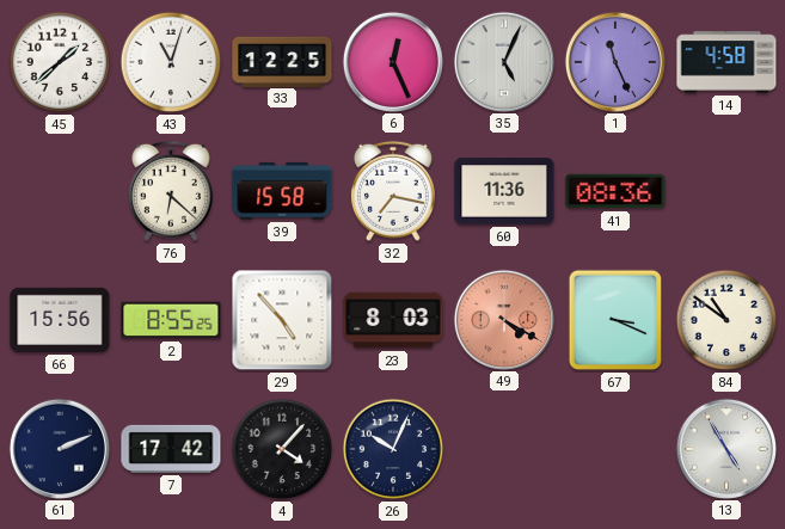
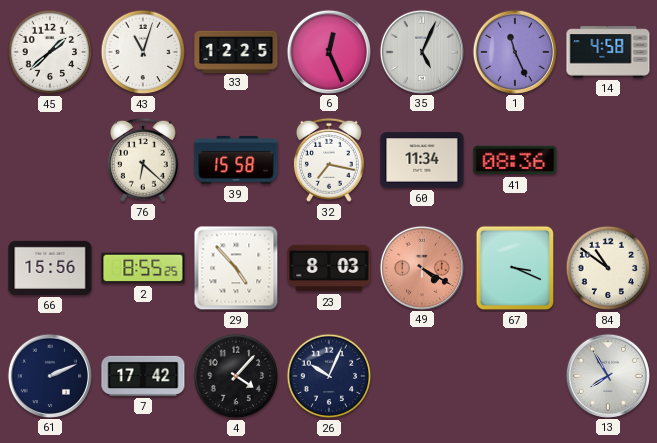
60: 11:36 -> 11:34
13: 4:55 -> 7:55
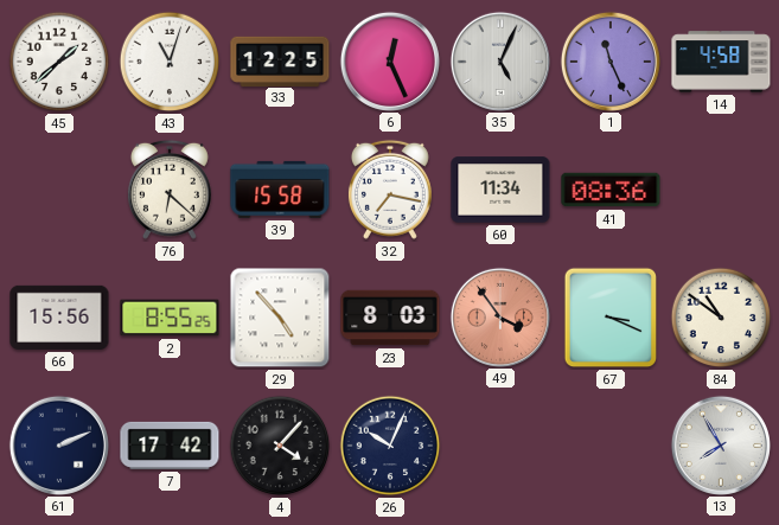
49: 4:20 -> 3:54
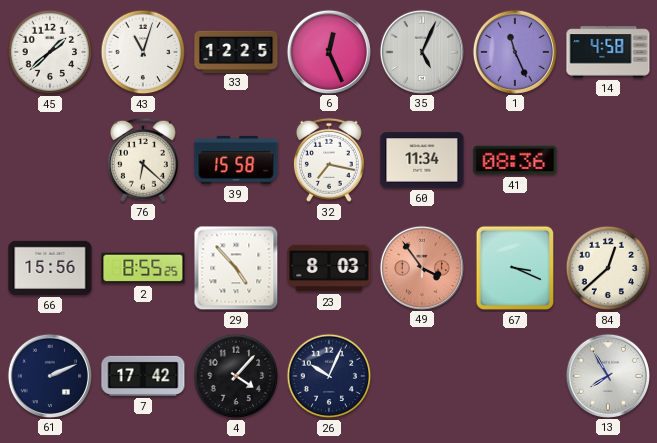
84: 10:51 -> 12:38
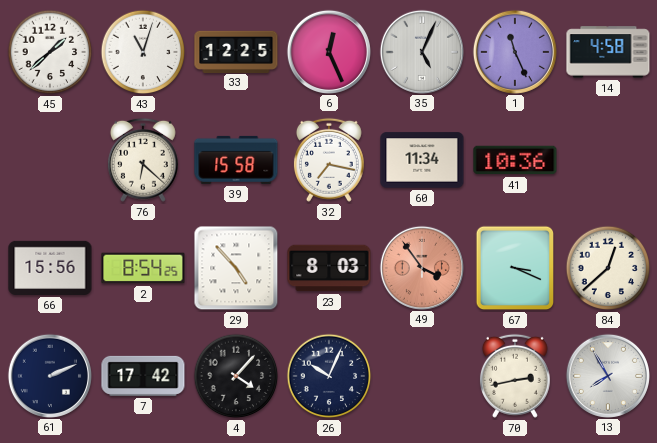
41: 08:36 -> 10:36
2: 8:55 -> 8:54
70: none -> 2:43
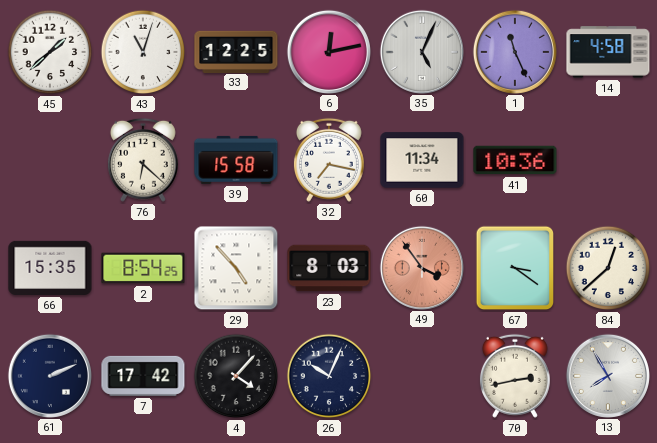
6: 12:26 -> 12:13
66: 15:56 -> 15:35
67: 3:19 -> 3:21
